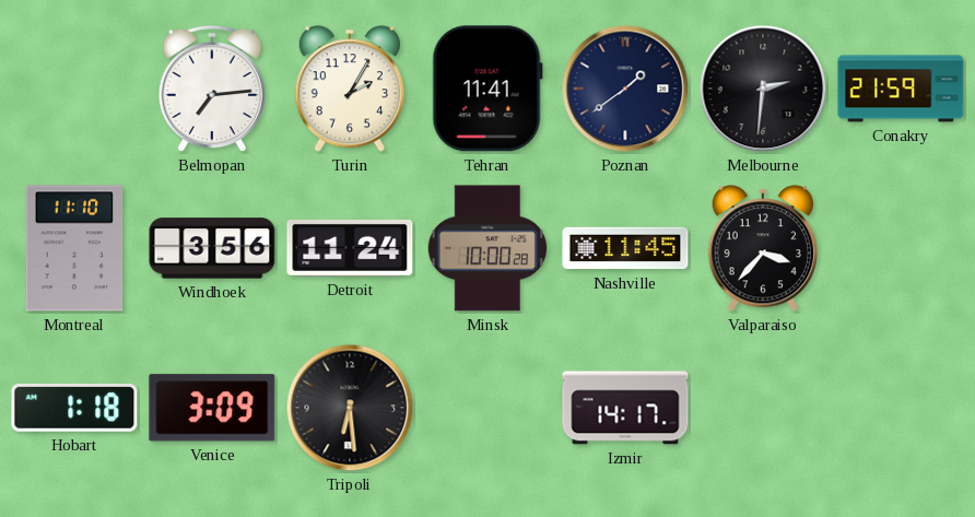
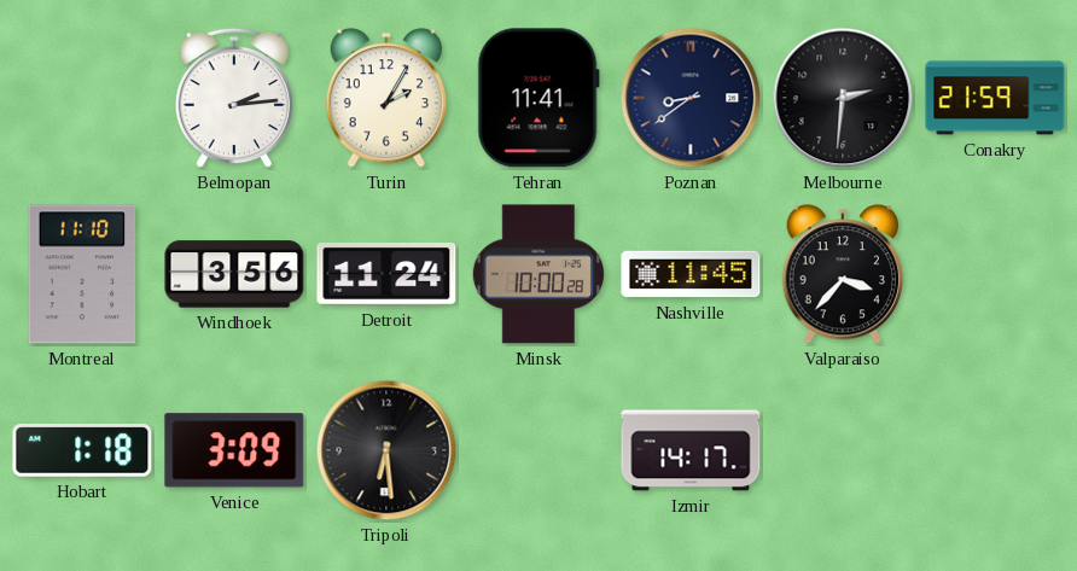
Belmopan: 7:14 -> 2:14
Poznan: 1:39 -> 8:39
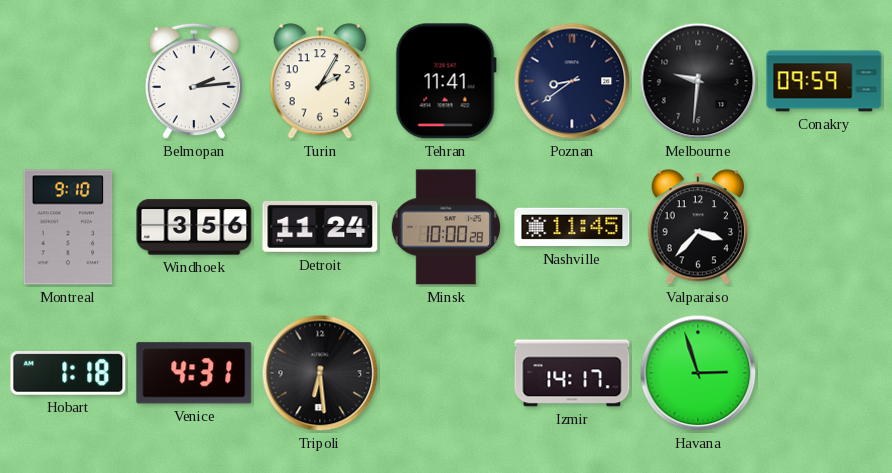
Melbourne: 2:31 -> 9:31
Conakry: 21:59 -> 09:59
Montreal: 11:10 -> 9:10
Venice: 3:09 -> 4:31
Havana: none -> 2:57
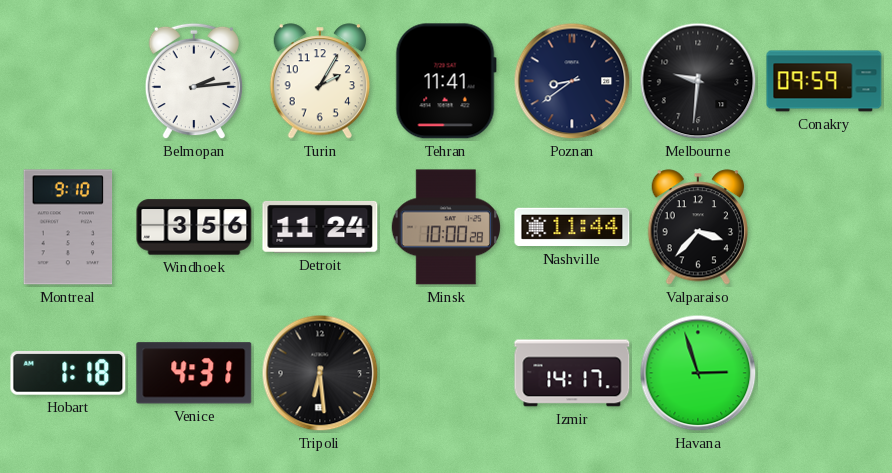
Nashville: 11:45 -> 11:44
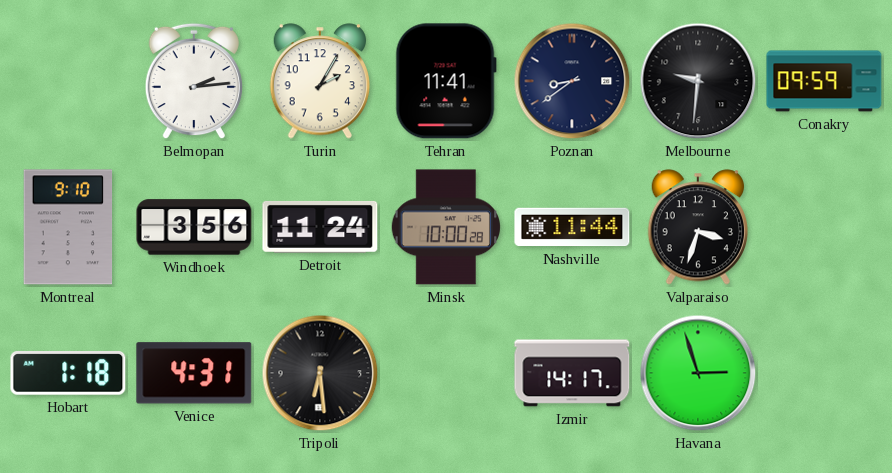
Valparaiso: 3:37 -> 3:33
